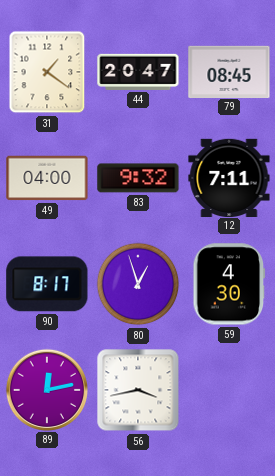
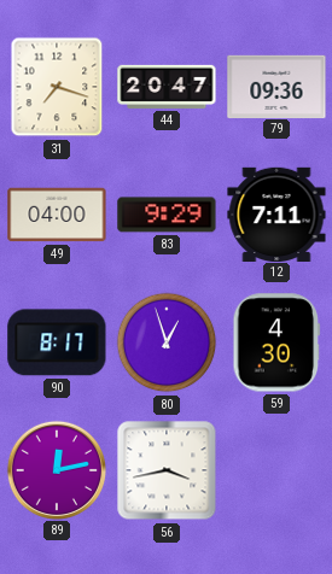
31: 1:21 -> 7:18
79: 08:45 -> 09:36
83: 9:32 -> 9:29
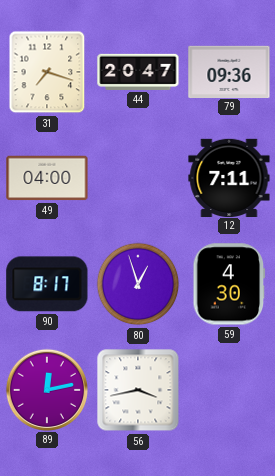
83: 9:29 -> none
